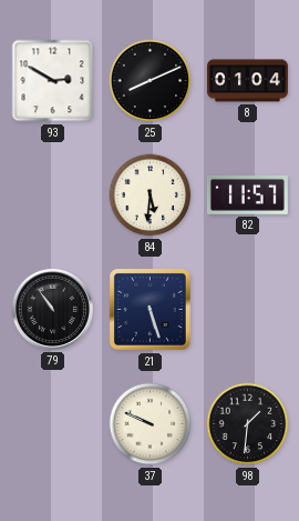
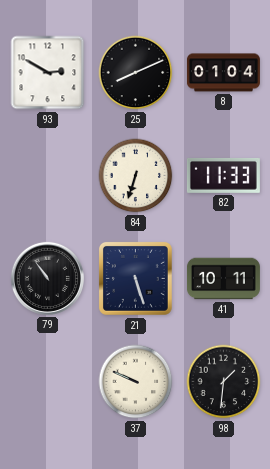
84: 5:31 -> 6:33
82: 11:57 -> 11:33
41: none -> 10:11
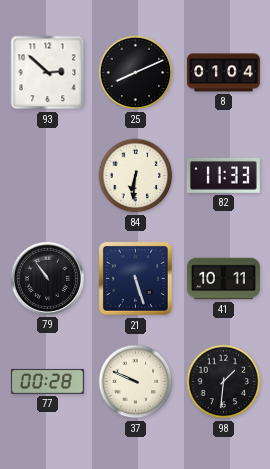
93: 2:50 -> 2:52
84: 6:33 -> 6:31
77: none -> 00:28
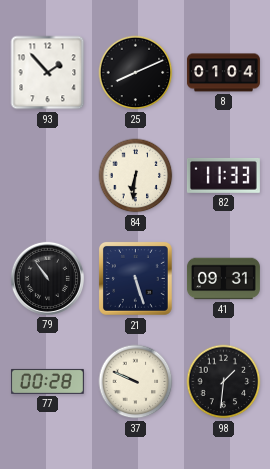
93: 2:52 -> 1:53
41: 10:11 -> 09:31
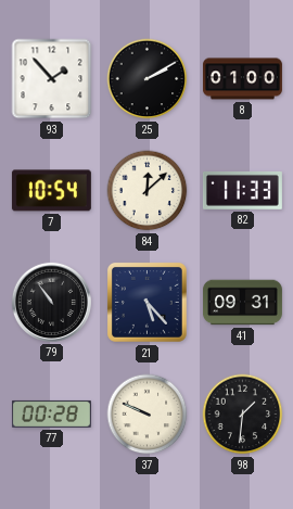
25: 8:11 -> 2:10
8: 01:04 -> 01:00
7: none -> 10:54
84: 6:31 -> 12:08
21: 5:27 -> 5:23
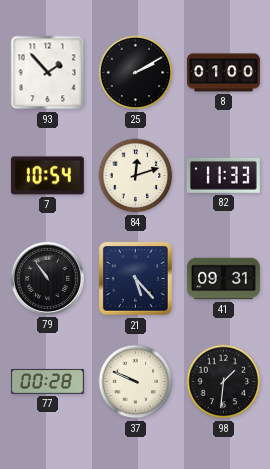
84: 12:08 -> 12:12
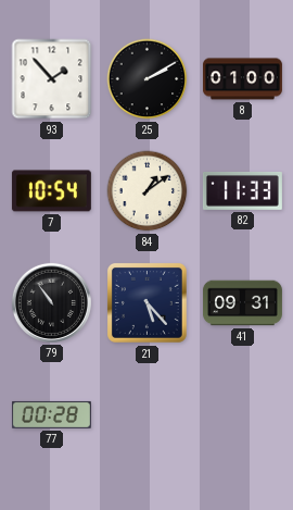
84: 12:12 -> 1:09
37: 9:49 -> none
98: 1:31 -> none
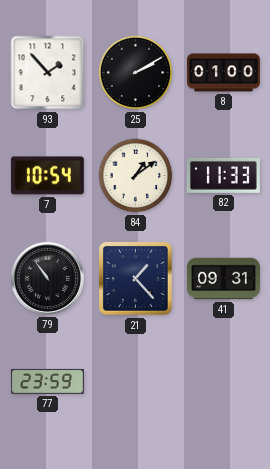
21: 5:23 -> 1:23
77: 00:28 -> 23:59
